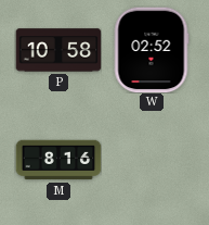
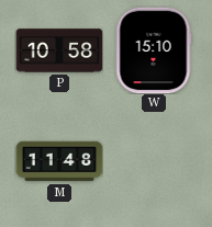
W: 02:52 -> 15:10
M: 8:16 -> 11:48
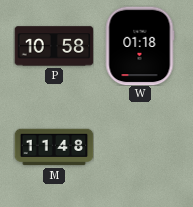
W: 15:10 -> 01:18
